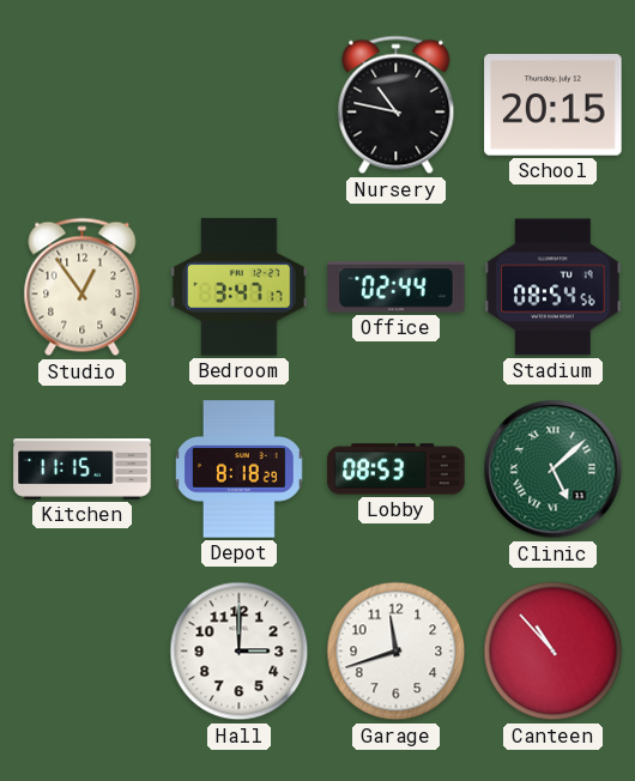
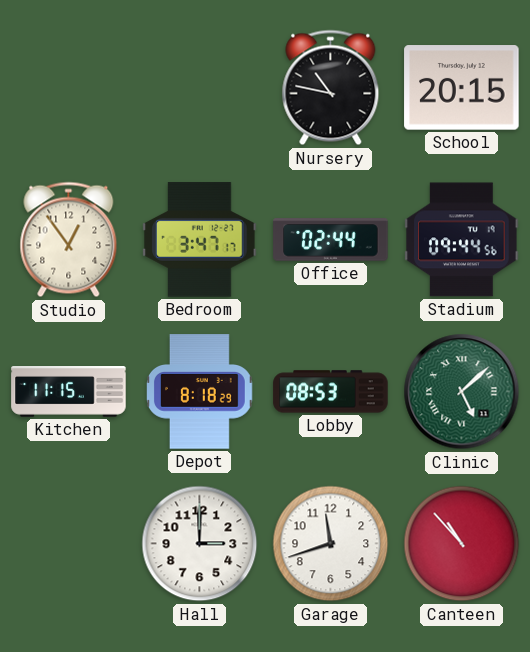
Stadium: 08:54 -> 09:44
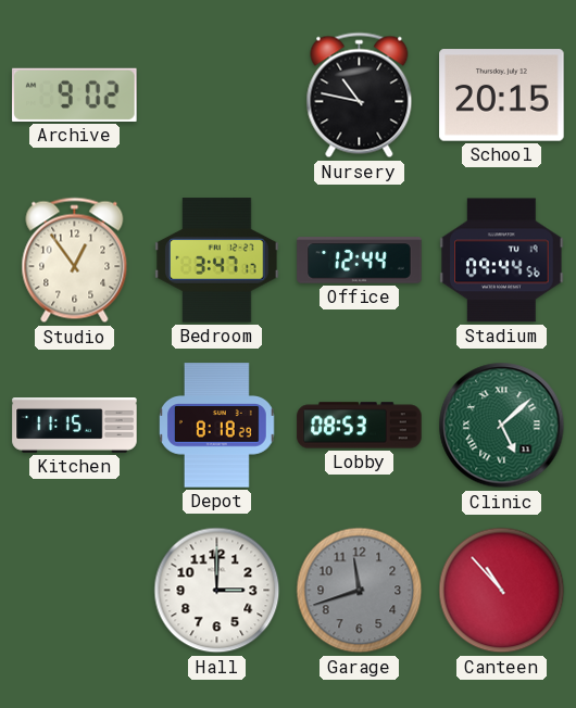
Archive: none -> 9:02
Office: 02:44 -> 12:44
Garage dial: white -> grey
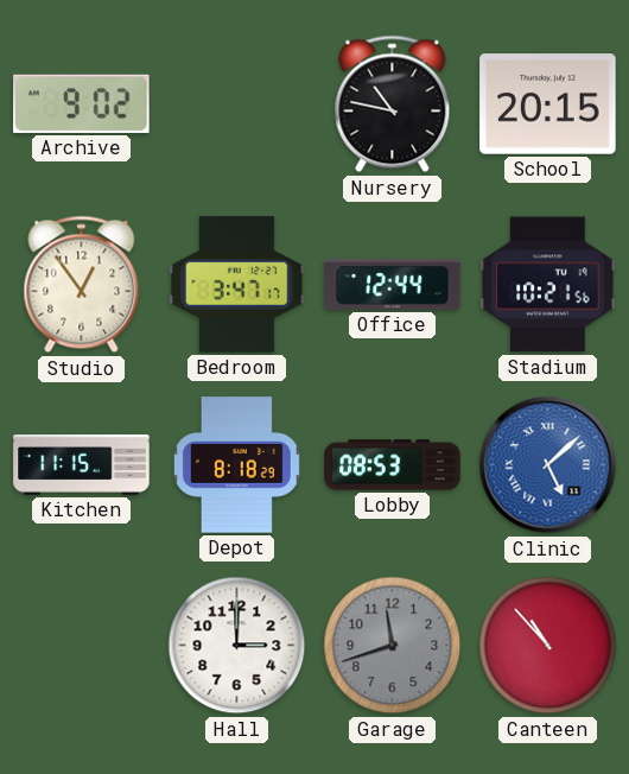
Stadium: 09:44 -> 10:21
Clinic dial: green -> blue
